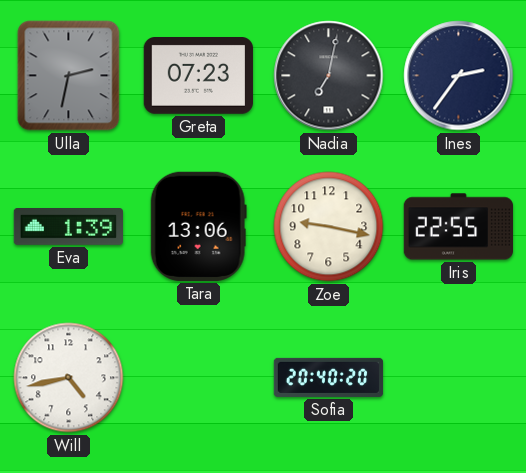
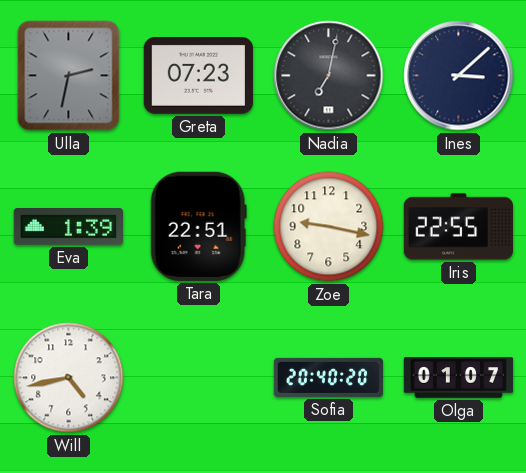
Ines: 2:36 -> 3:08
Tara: 13:06 -> 22:51
Olga: none -> 01:07
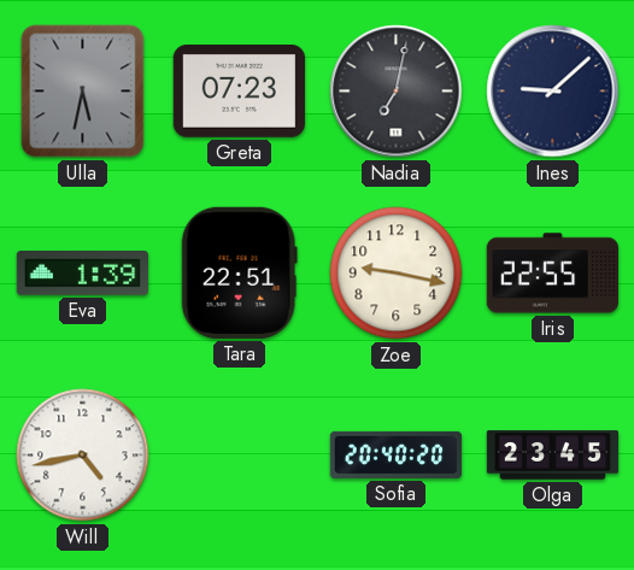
Ulla: 2:32 -> 5:32
Ines: 3:08 -> 9:08
Olga: 01:07 -> 23:45
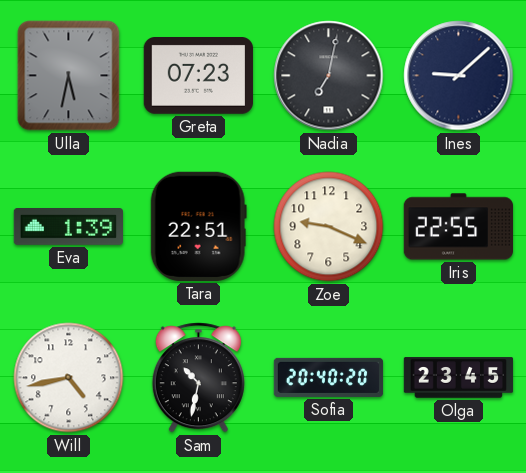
Zoe: 9:17 -> 9:19
Sam: none -> 10:32
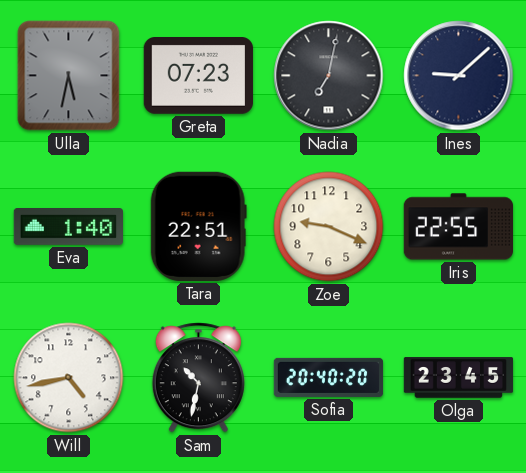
Eva: 1:39 -> 1:40
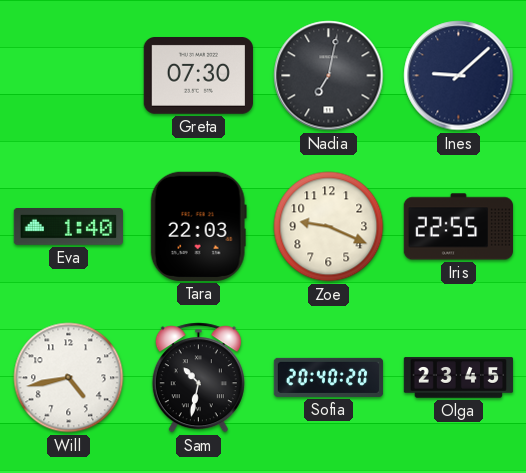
Ulla: 5:32 -> none
Greta: 07:23 -> 07:30
Tara: 22:51 -> 22:03
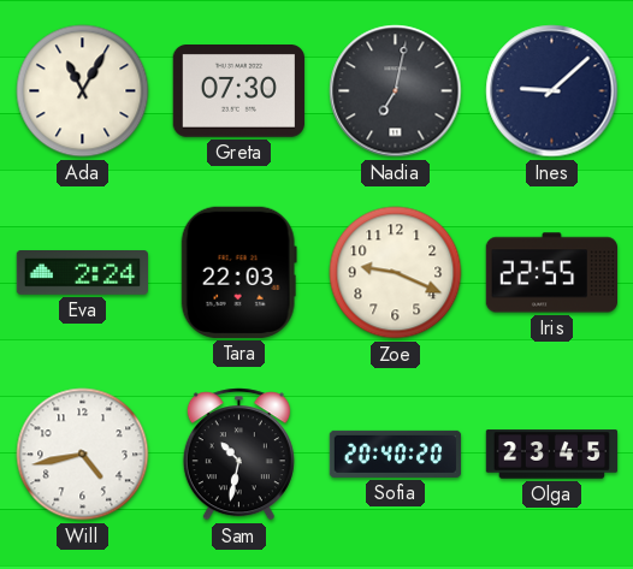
Ada: none -> 11:05
Eva: 1:40 -> 2:24
